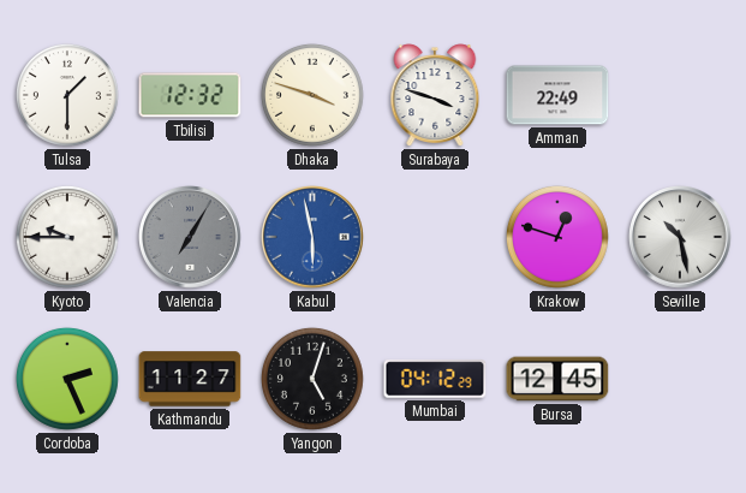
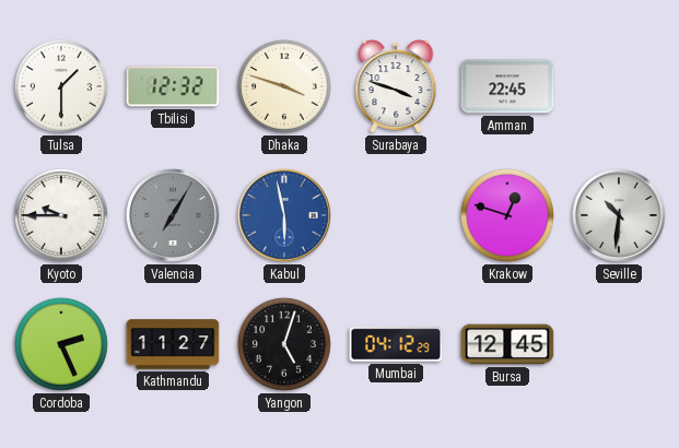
Amman: 22:49 -> 22:45
Seville: 10:28 -> 10:31
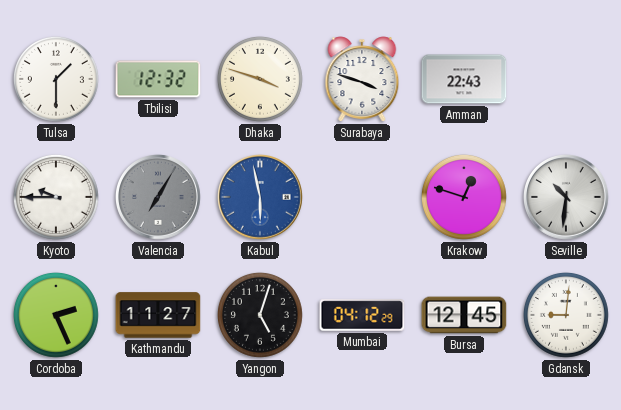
Amman: 22:45 -> 22:43
Gdansk: none -> 9:01
